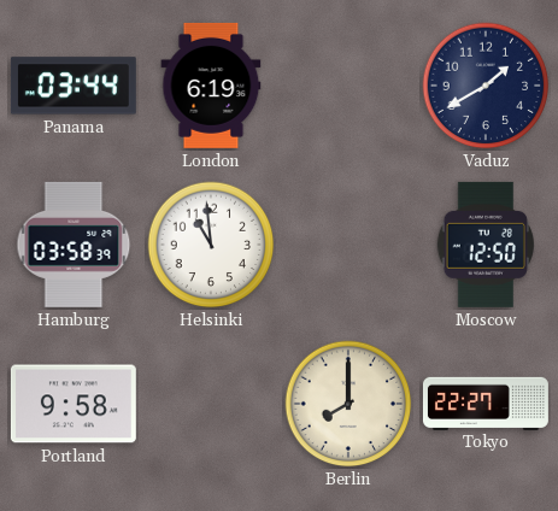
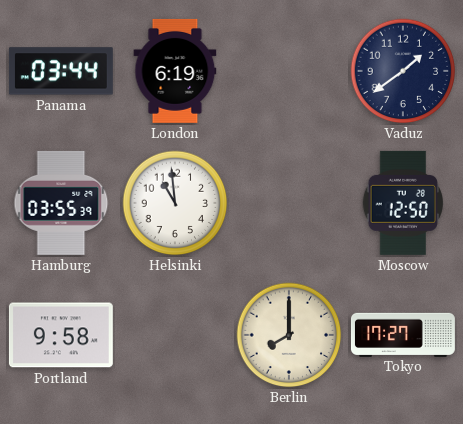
Vaduz: 1:40 -> 1:39
Hamburg: 03:58 -> 03:55
Tokyo: 22:27 -> 17:27
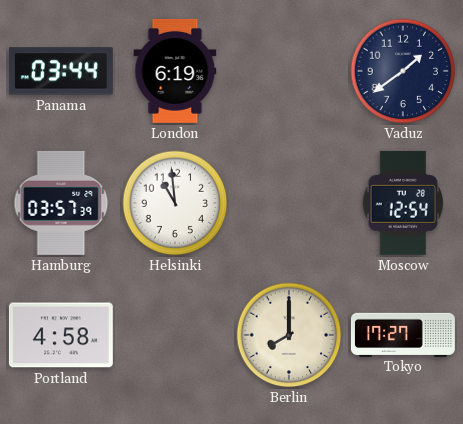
Hamburg: 03:55 -> 03:57
Moscow: 12:50 -> 12:54
Portland: 9:58 -> 4:58
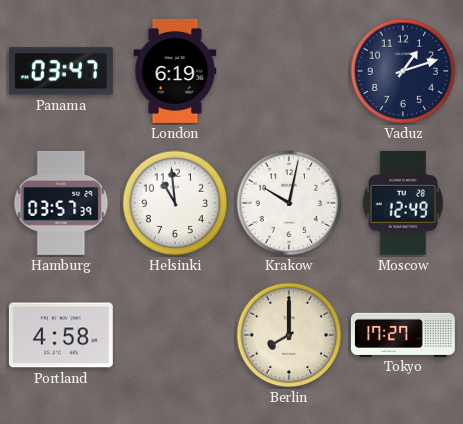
Panama: 03:44 -> 03:47
Vaduz: 1:39 -> 1:12
Krakow: none -> 10:02
Moscow: 12:54 -> 12:49
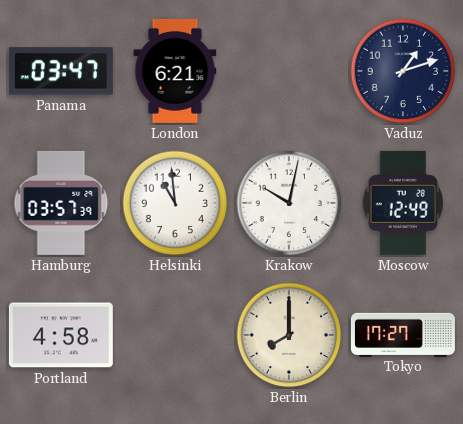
London: 6:19 -> 6:21
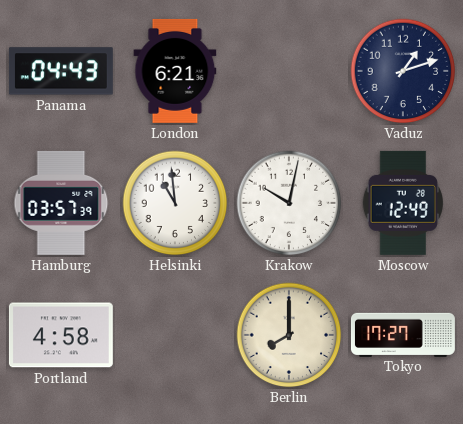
Panama: 03:47 -> 04:43
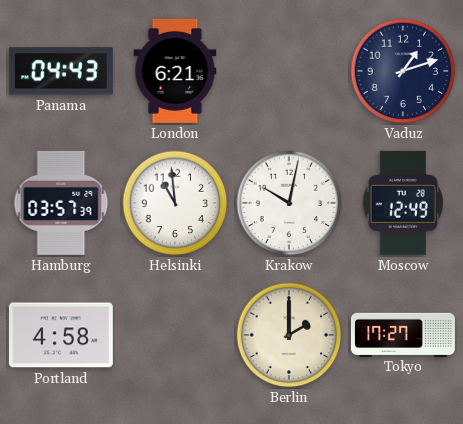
Berlin: 8:00 -> 2:00
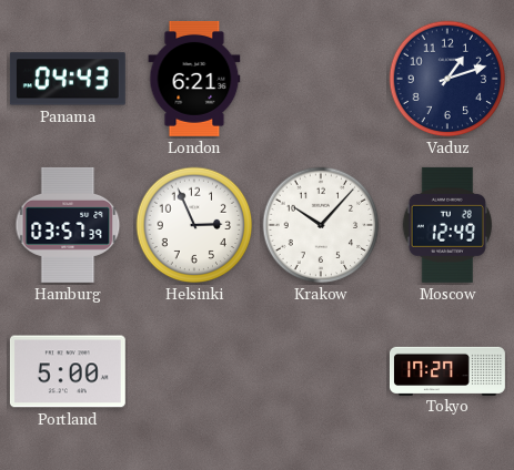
Helsinki: 10:59 -> 2:56
Krakow: 10:02 -> 10:07
Portland: 4:58 -> 5:00
Berlin: 2:00 -> none
